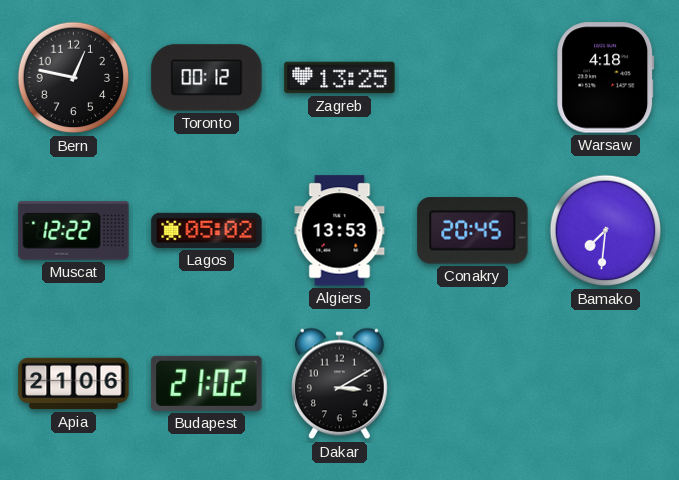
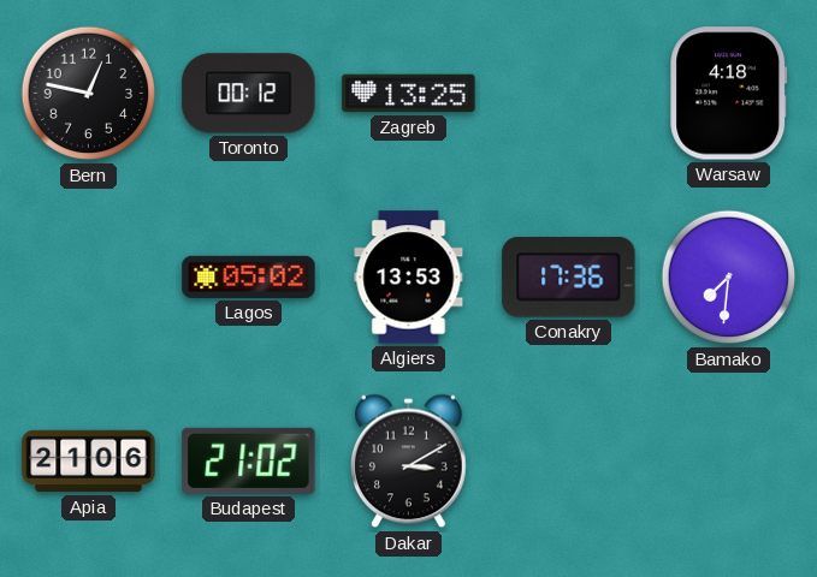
Muscat: 12:22 -> none
Conakry: 20:45 -> 17:36
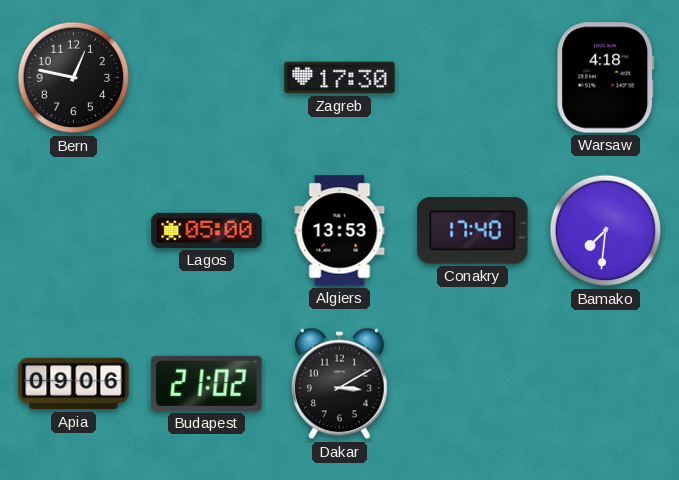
Toronto: 00:12 -> none
Zagreb: 13:25 -> 17:30
Lagos: 05:02 -> 05:00
Conakry: 17:36 -> 17:40
Apia: 21:06 -> 09:06
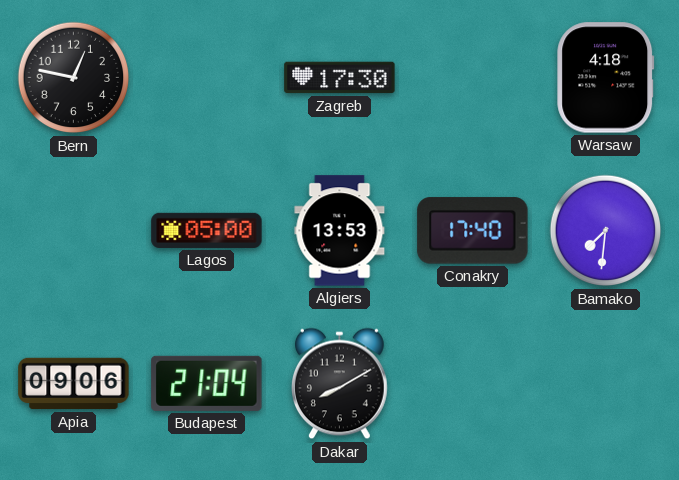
Budapest: 21:02 -> 21:04
Dakar: 3:10 -> 8:10
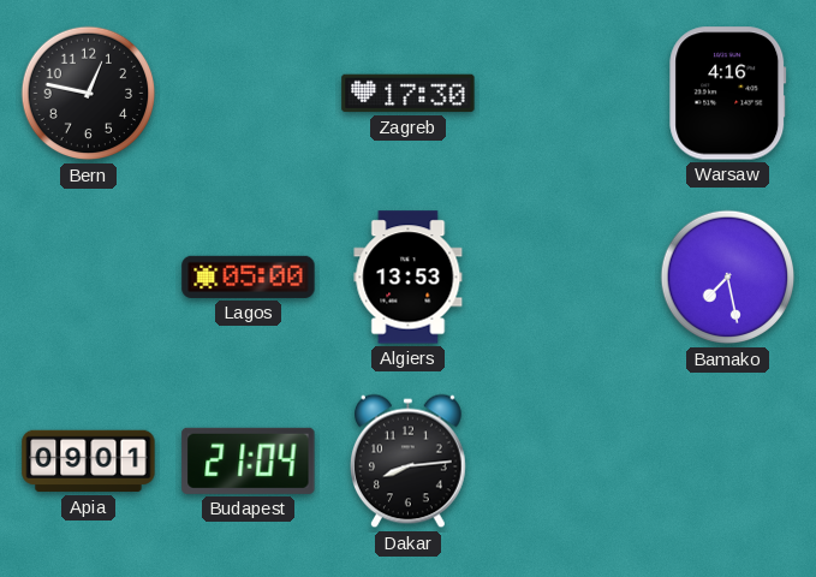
Warsaw: 4:18 -> 4:16
Conakry: 17:40 -> none
Bamako: 7:31 -> 7:28
Apia: 09:06 -> 09:01
Dakar: 8:10 -> 8:14
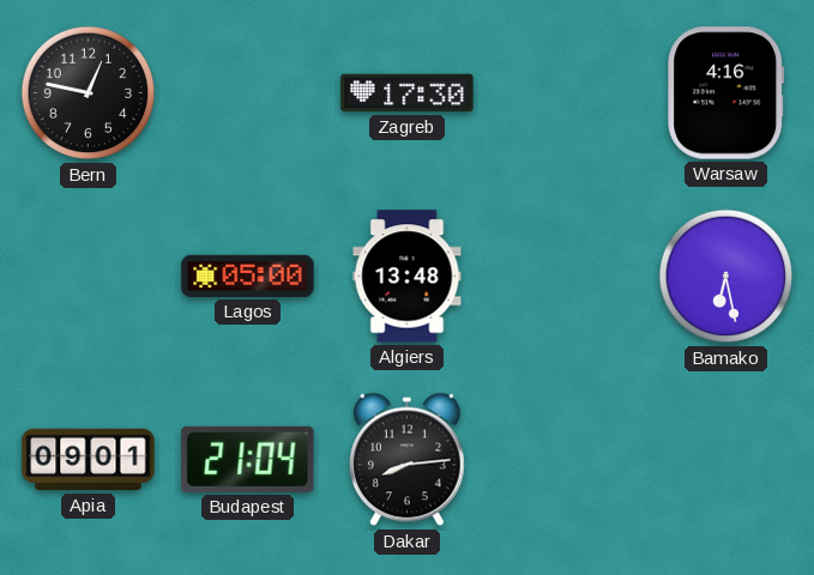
Algiers: 13:53 -> 13:48
Bamako: 7:28 -> 6:28
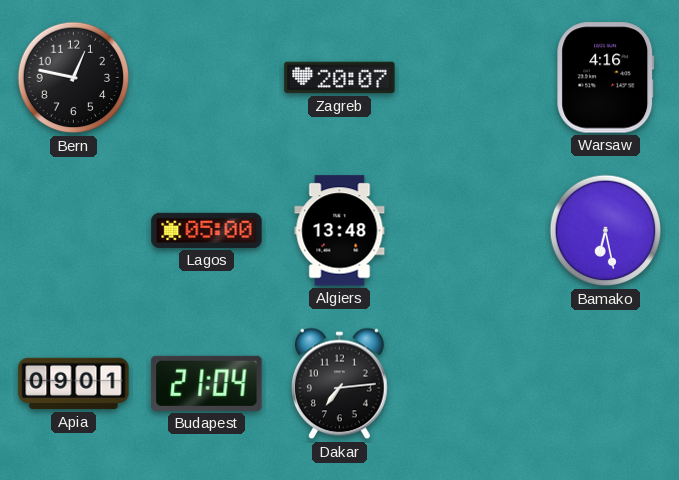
Zagreb: 17:30 -> 20:07
Dakar: 8:14 -> 7:14
